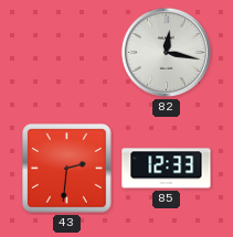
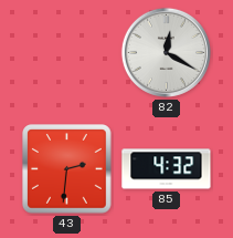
82: 12:17 -> 12:20
85: 12:33 -> 4:32
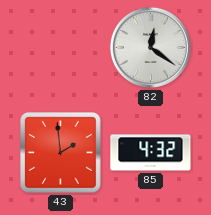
82: 12:20 -> 12:21
43: 2:31 -> 1:59
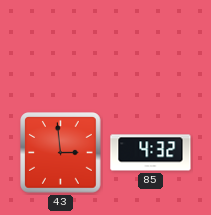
82: 12:21 -> none
43: 1:59 -> 2:59
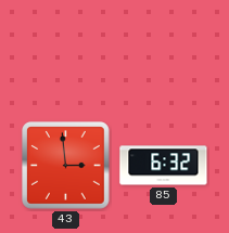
85: 4:32 -> 6:32
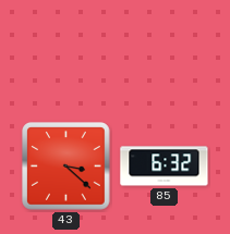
43: 2:59 -> 3:22
